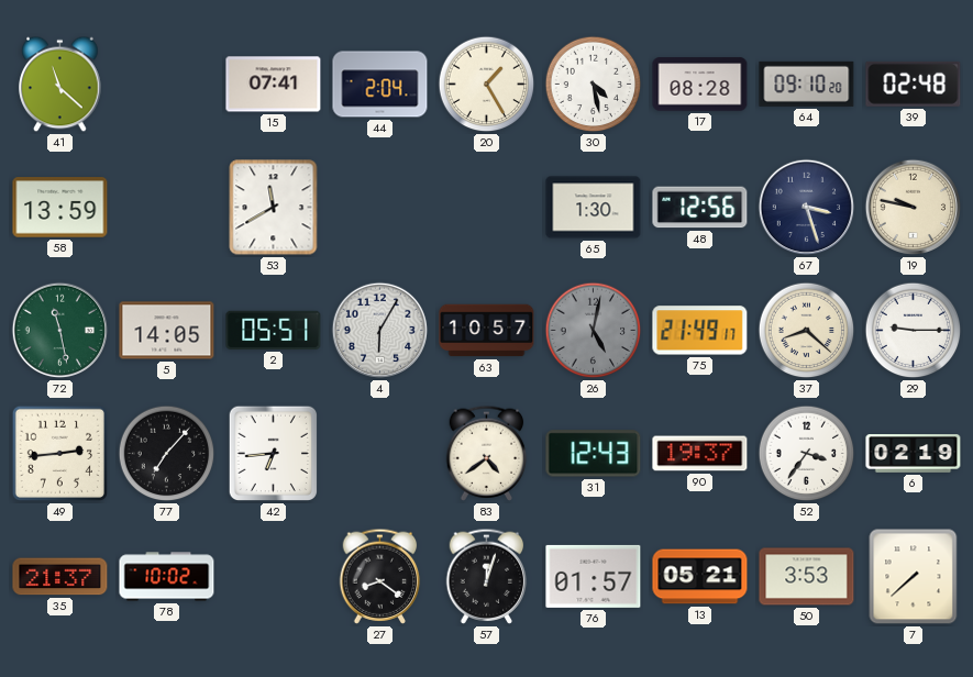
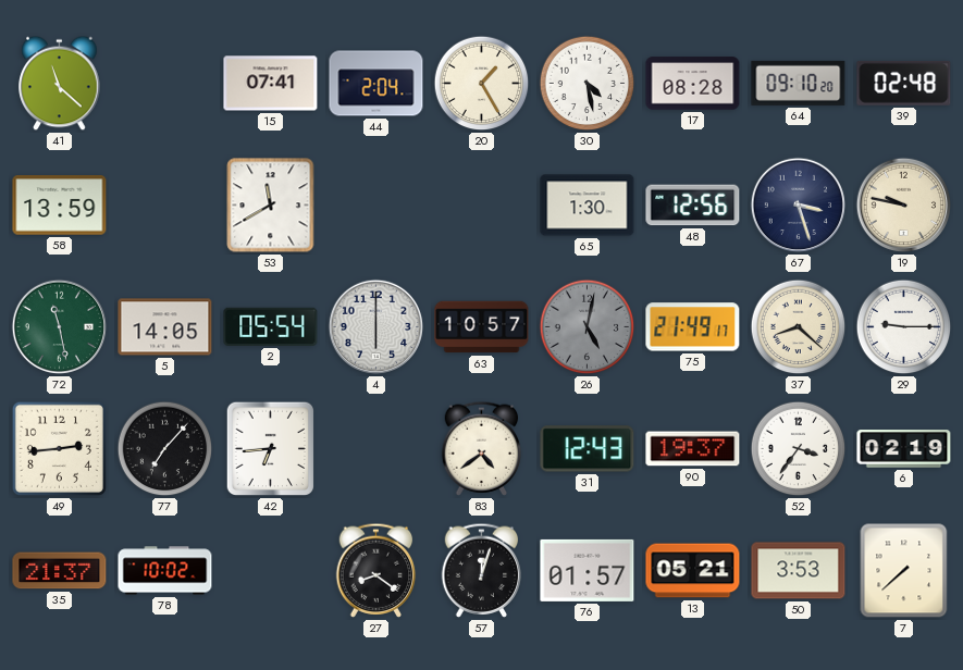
2: 05:51 -> 05:54
4: 6:05 -> 6:00
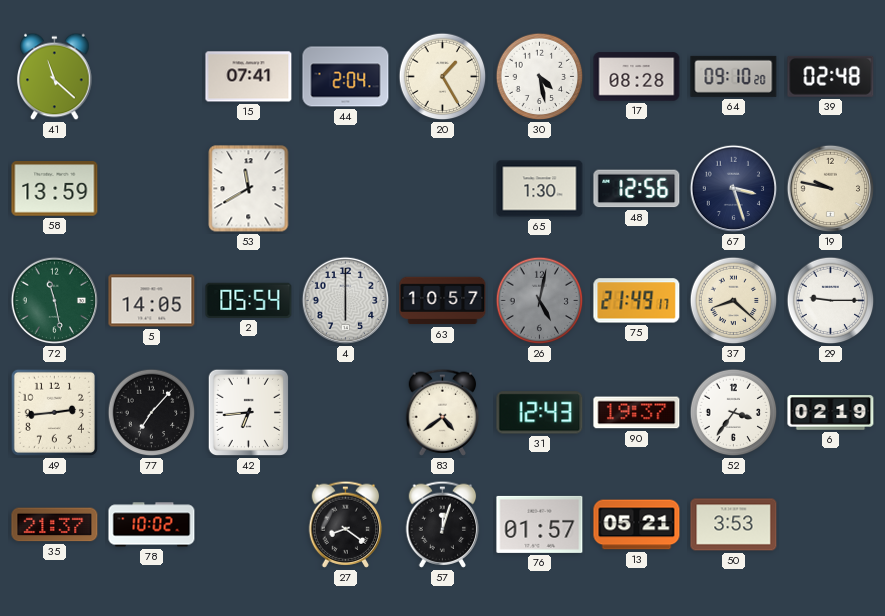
7: 7:38 -> none
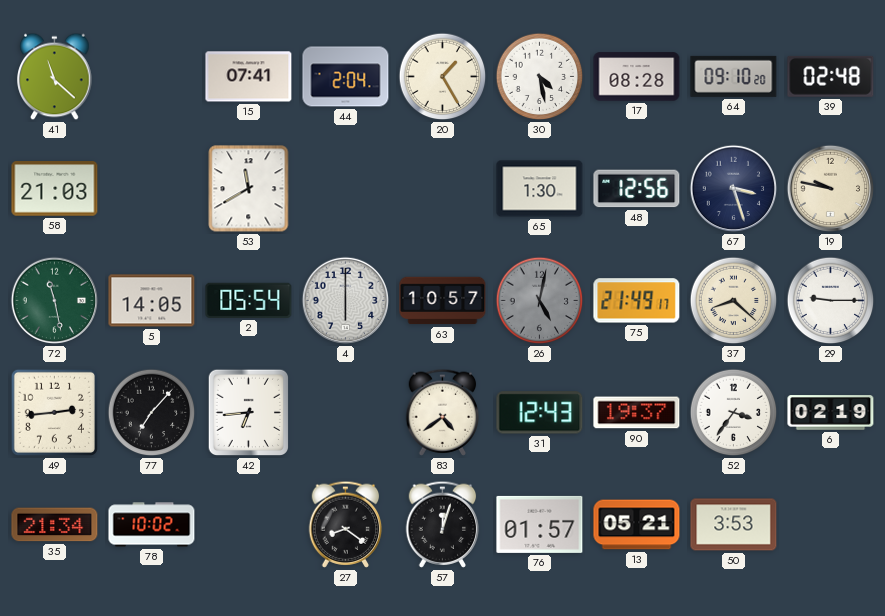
58: 13:59 -> 21:03
35: 21:37 -> 21:34
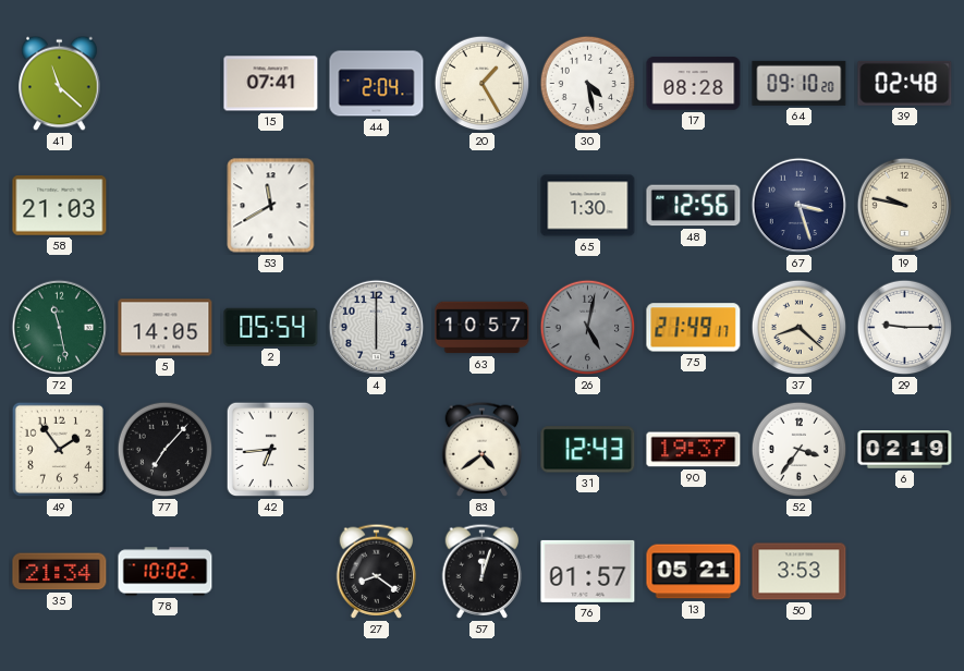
49: 2:44 -> 1:54
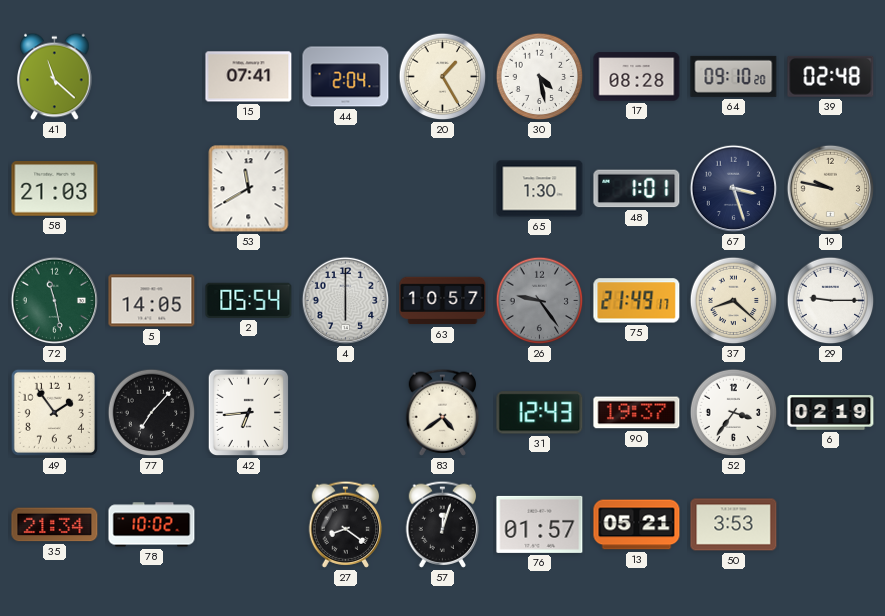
48: 12:56 -> 1:01
26: 5:02 -> 9:24
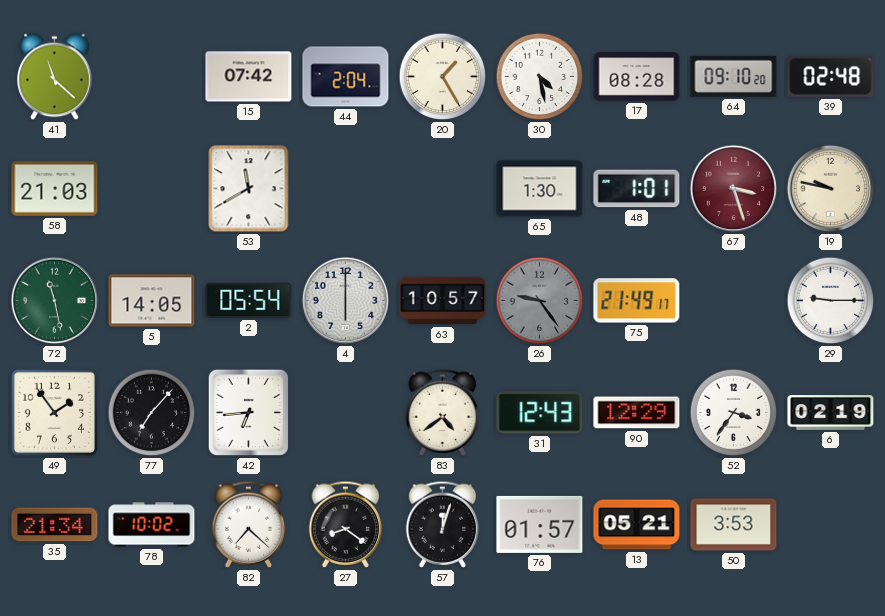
15: 07:41 -> 07:42
67 dial: navy -> burgundy
37: 8:22 -> none
90: 19:37 -> 12:29
82: none -> 7:22
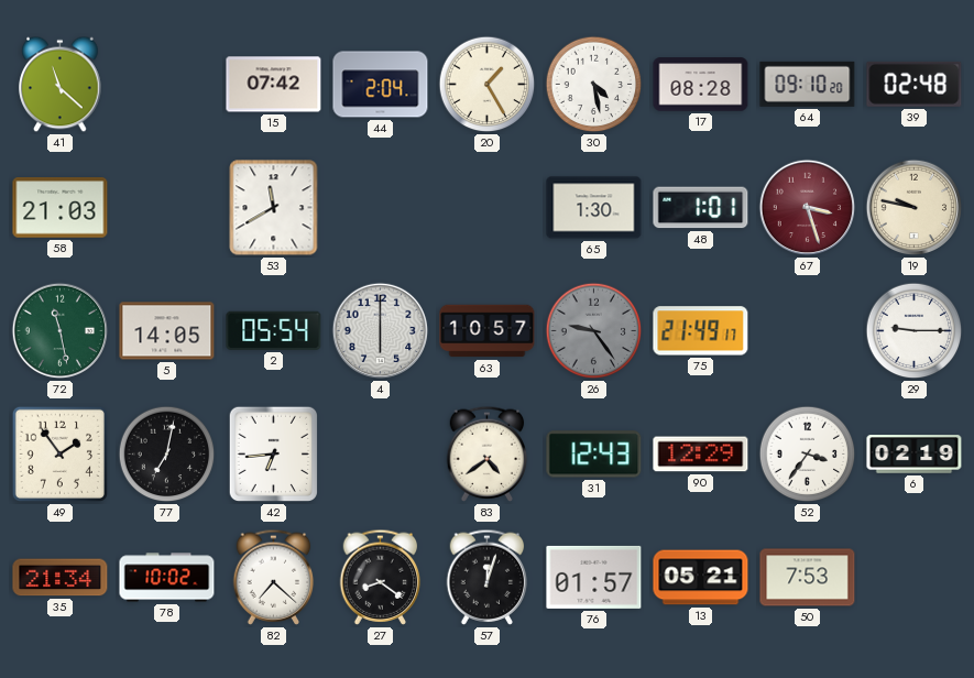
77: 7:07 -> 7:02
50: 3:53 -> 7:53
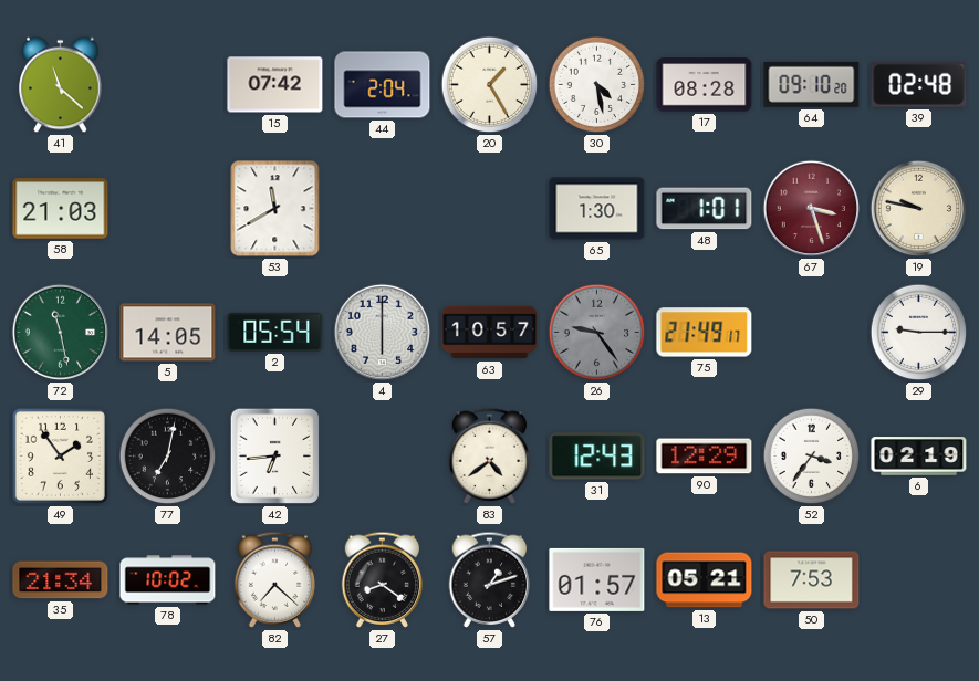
57: 12:03 -> 1:12
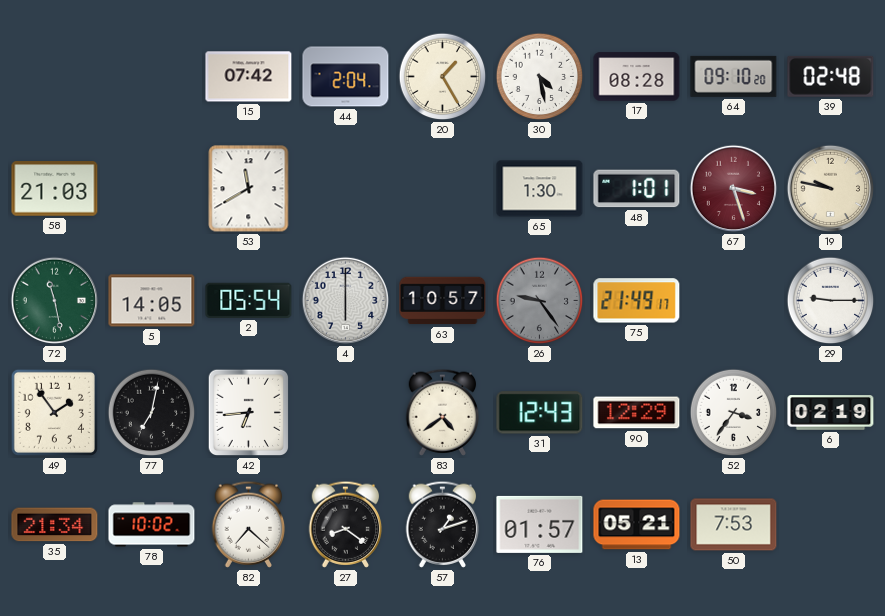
41: 11:22 -> none
